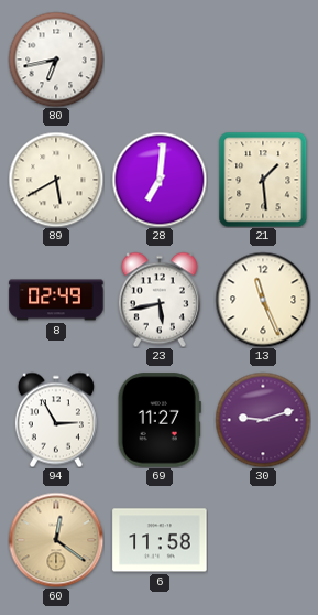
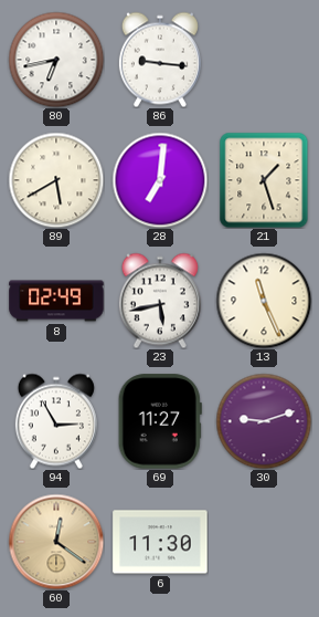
86: none -> 9:16
21: 1:29 -> 1:27
6: 11:58 -> 11:30
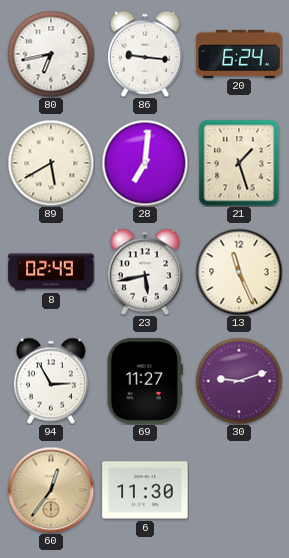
20: none -> 6:24
60: 12:21 -> 12:36
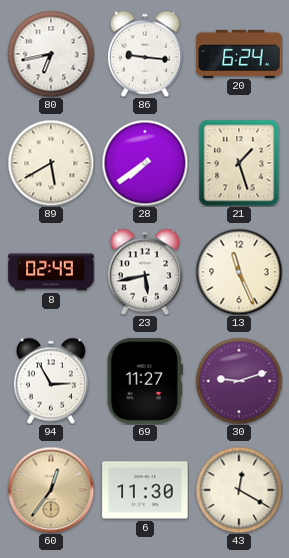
28: 7:01 -> 7:39
43: none -> 12:20
